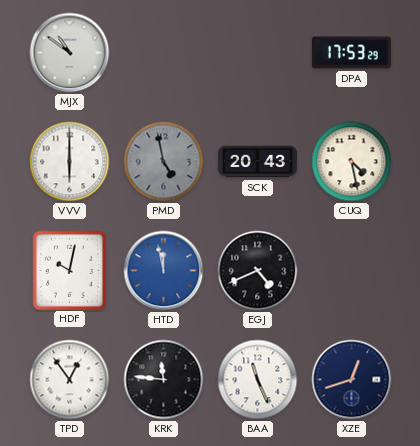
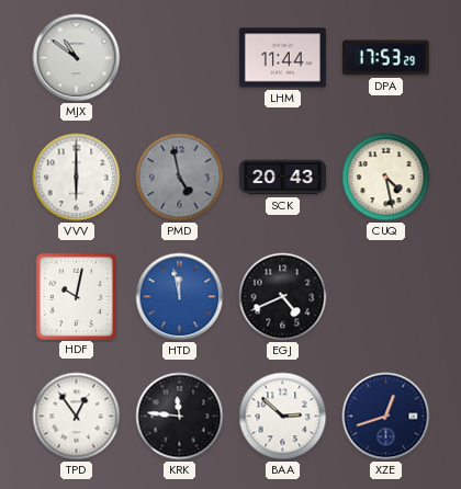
LHM: none -> 11:44
BAA: 11:26 -> 2:52
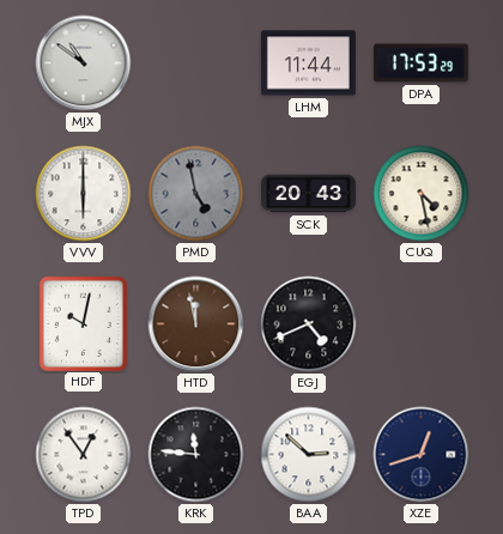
HTD dial: blue -> brown
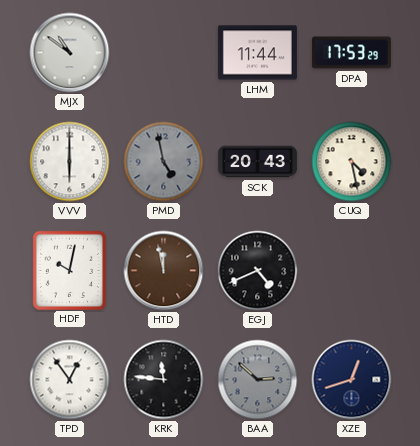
BAA dial: white -> grey
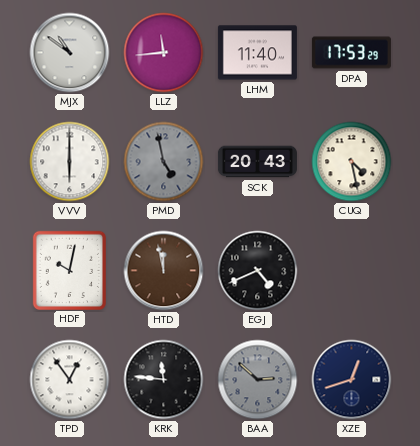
LLZ: none -> 11:44
LHM: 11:44 -> 11:40
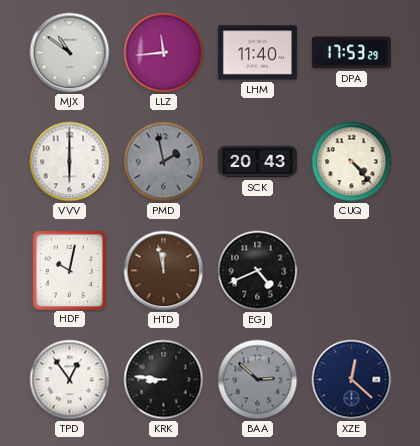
PMD: 4:58 -> 1:58
CUQ: 4:28 -> 4:23
KRK: 11:46 -> 8:46
XZE: 12:42 -> 12:22
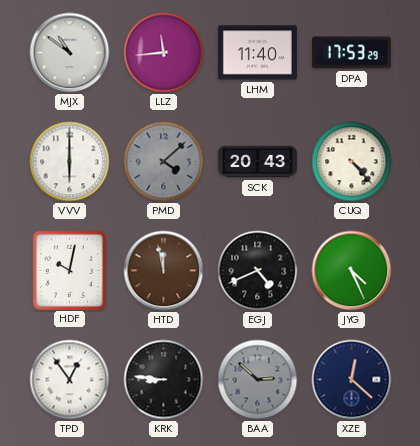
PMD: 1:58 -> 4:08
JYG: none -> 4:26
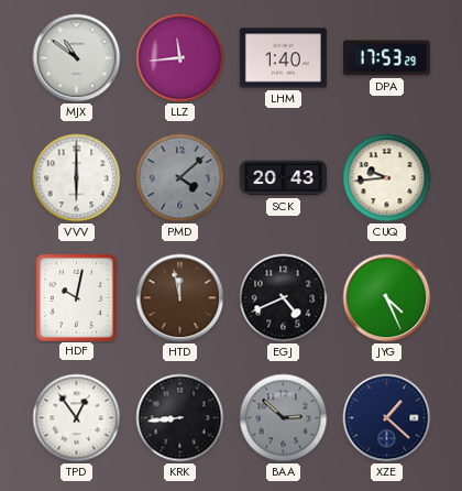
LHM: 11:40 -> 1:40
CUQ: 4:23 -> 9:44
KRK: 8:46 -> 8:44
XZE: 12:22 -> 1:22
